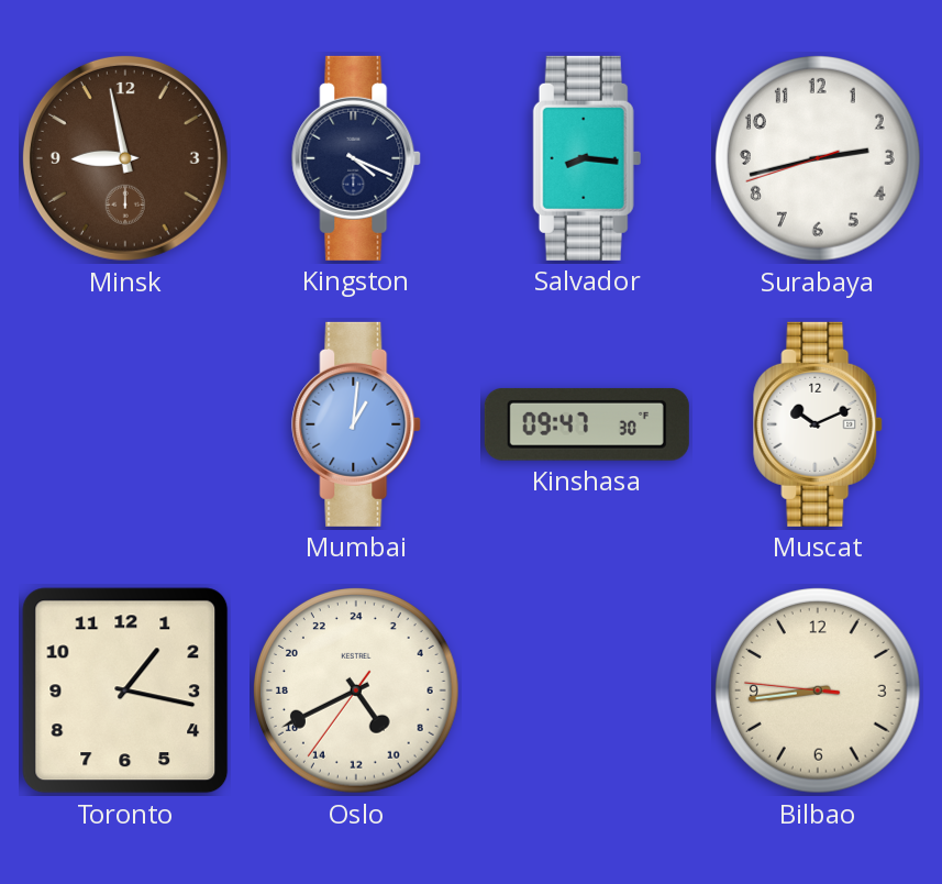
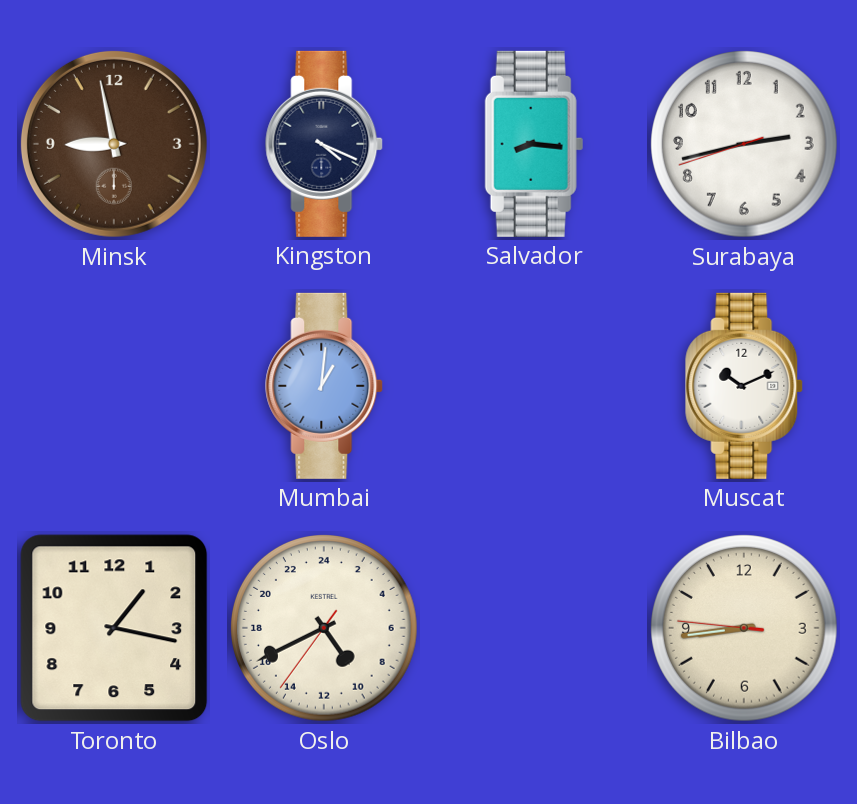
Kinshasa: 09:47 -> none
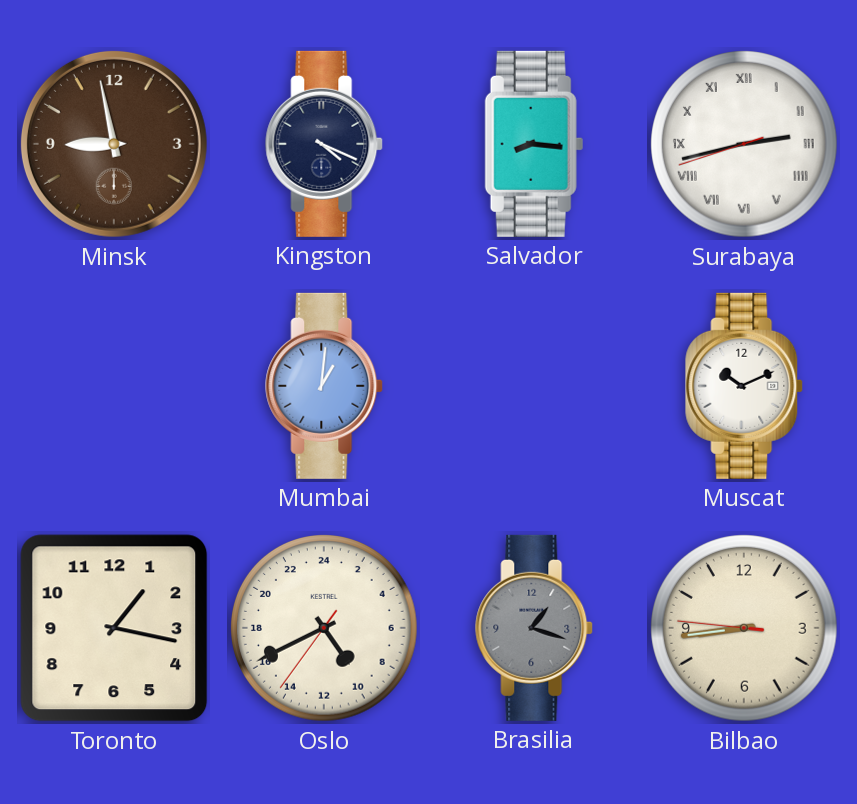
Surabaya numerals: Arabic -> Roman
Brasilia: none -> 1:18
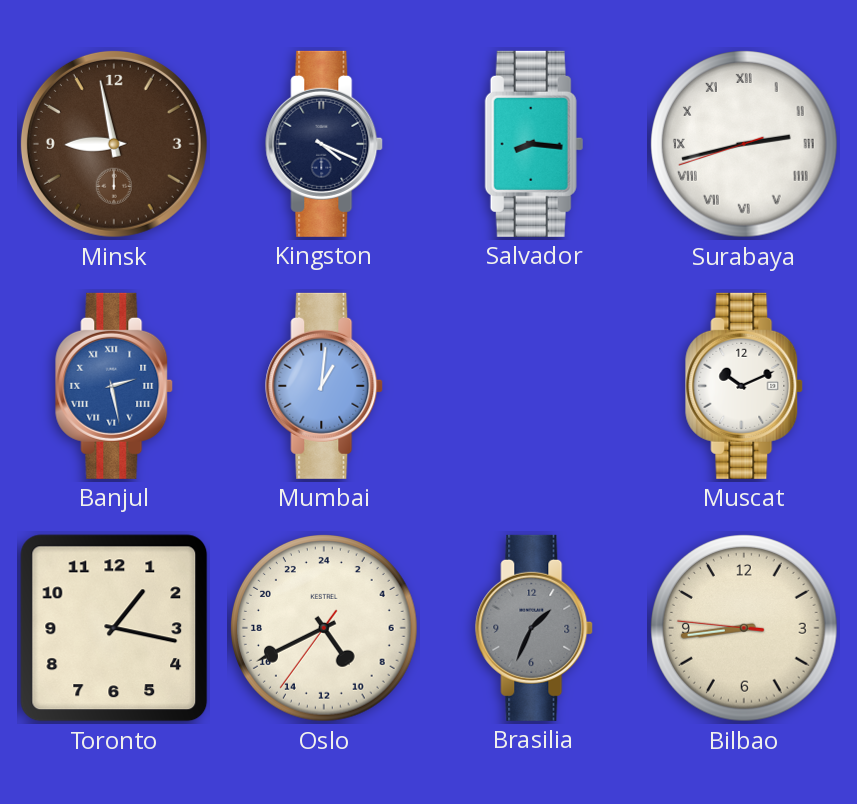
Banjul: none -> 2:28
Brasilia: 1:18 -> 1:34
